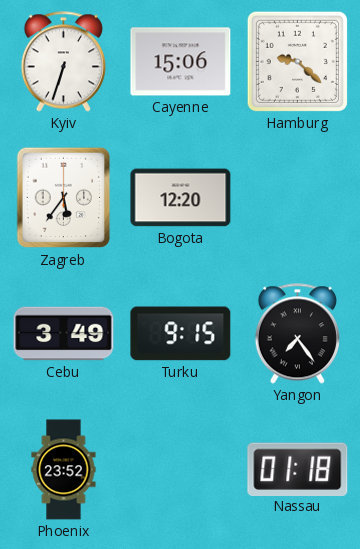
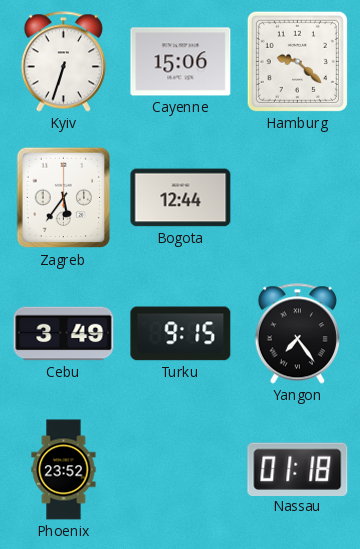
Bogota: 12:20 -> 12:44
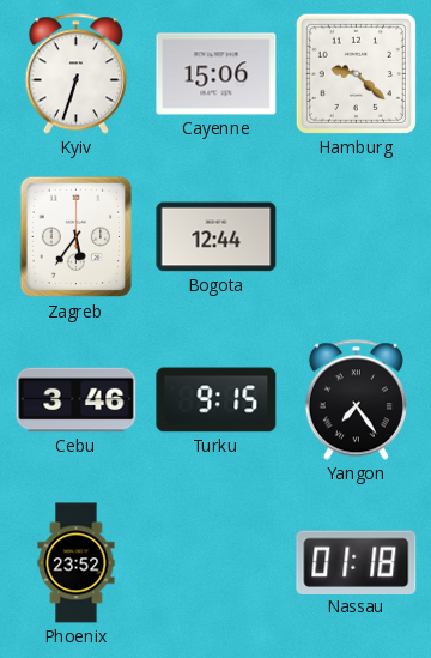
Cebu: 3:49 -> 3:46
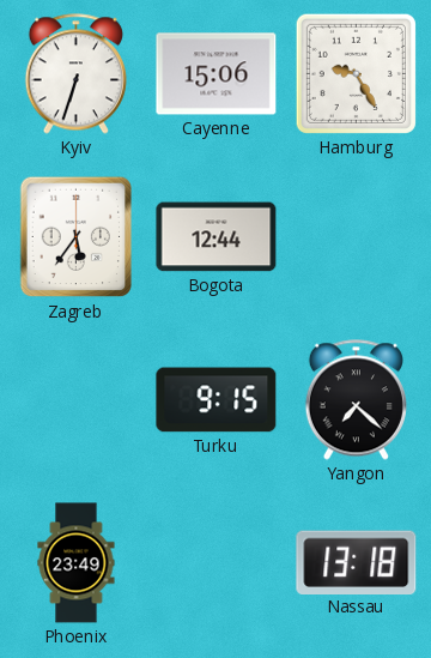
Hamburg: 9:22 -> 9:25
Cebu: 3:46 -> none
Yangon: 7:24 -> 7:22
Phoenix: 23:52 -> 23:49
Nassau: 01:18 -> 13:18
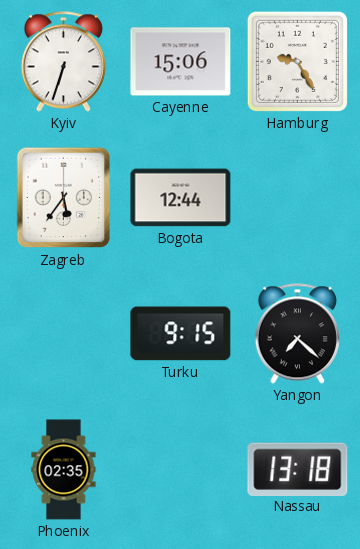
Phoenix: 23:49 -> 02:35
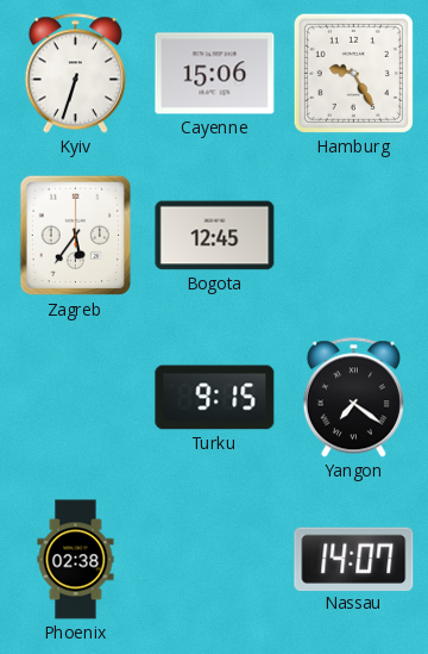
Bogota: 12:44 -> 12:45
Yangon: 7:22 -> 7:21
Phoenix: 02:35 -> 02:38
Nassau: 13:18 -> 14:07
